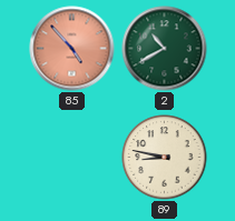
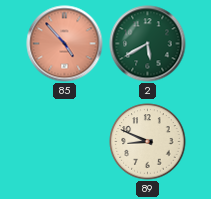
2: 10:40 -> 5:40
89: 8:47 -> 8:49
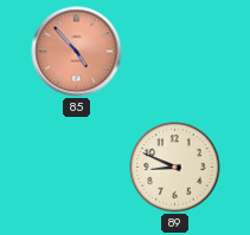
2: 5:40 -> none
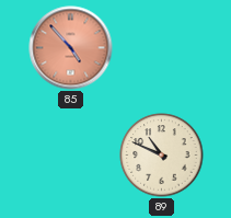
89: 8:49 -> 10:49
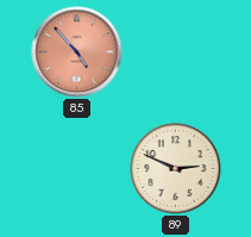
89: 10:49 -> 2:49
